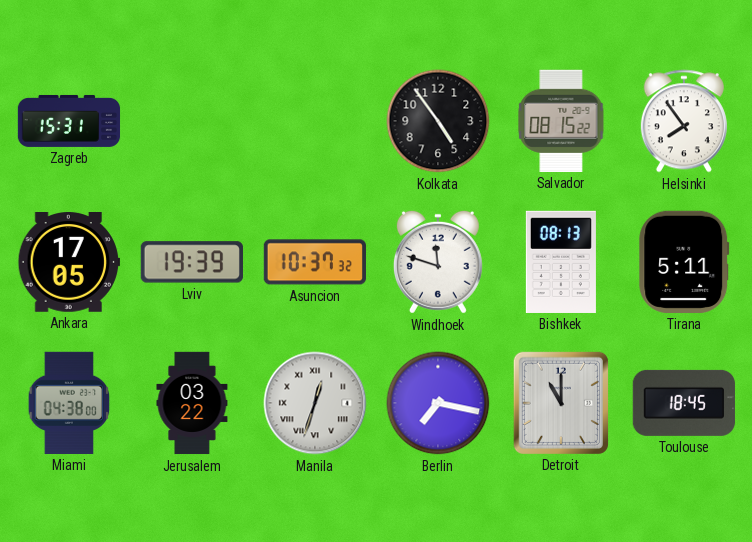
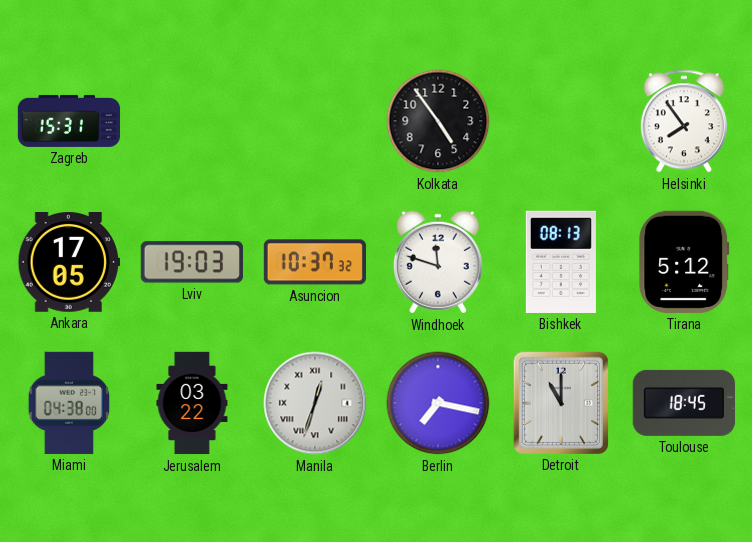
Salvador: 08:15 -> none
Lviv: 19:39 -> 19:03
Tirana: 5:11 -> 5:12
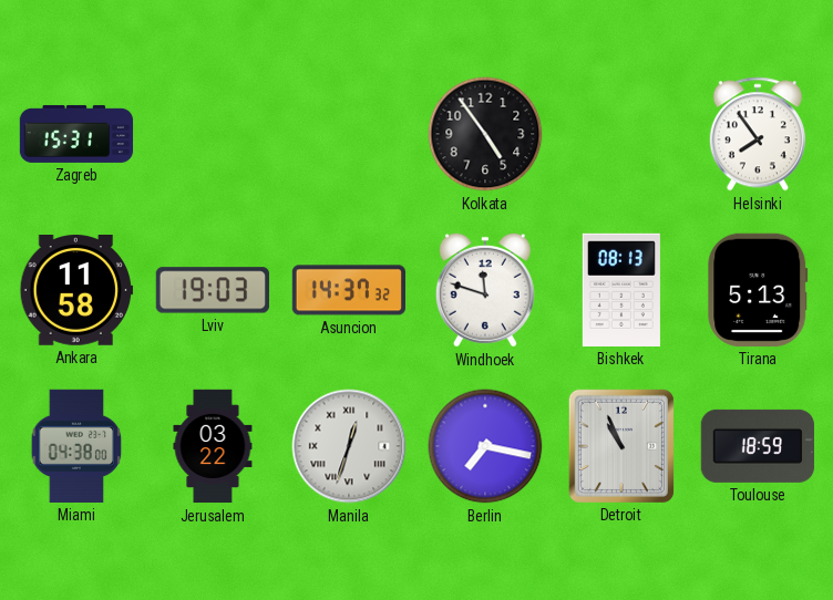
Ankara: 17:05 -> 11:58
Asuncion: 10:37 -> 14:37
Tirana: 5:12 -> 5:13
Detroit: 11:00 -> 10:56
Toulouse: 18:45 -> 18:59
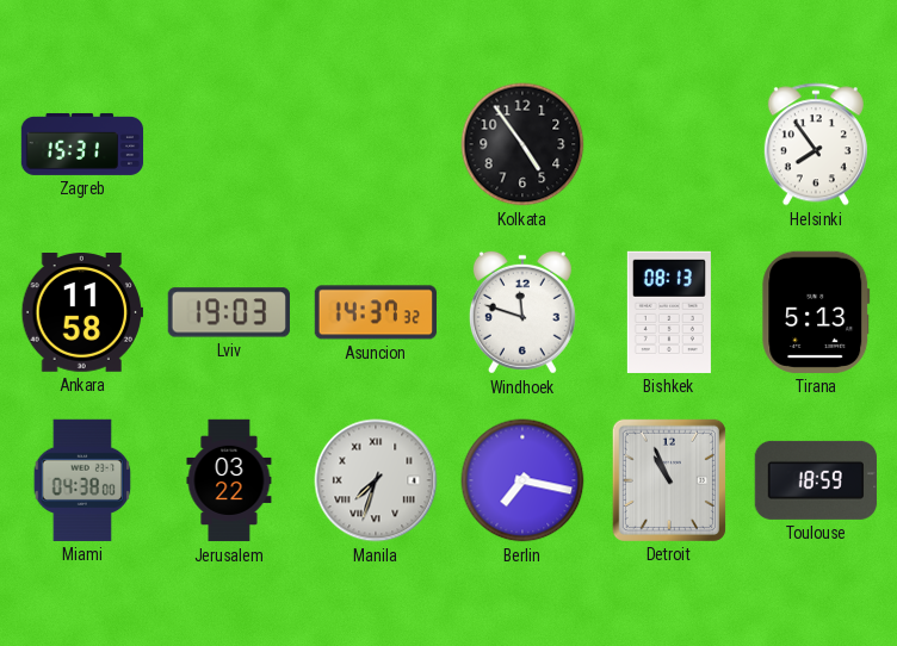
Manila: 12:33 -> 7:33
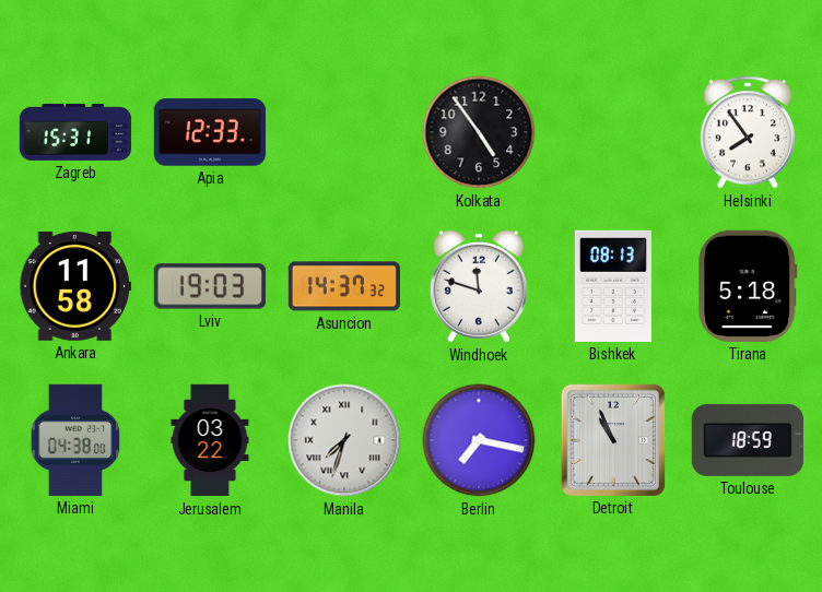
Apia: none -> 12:33
Tirana: 5:13 -> 5:18
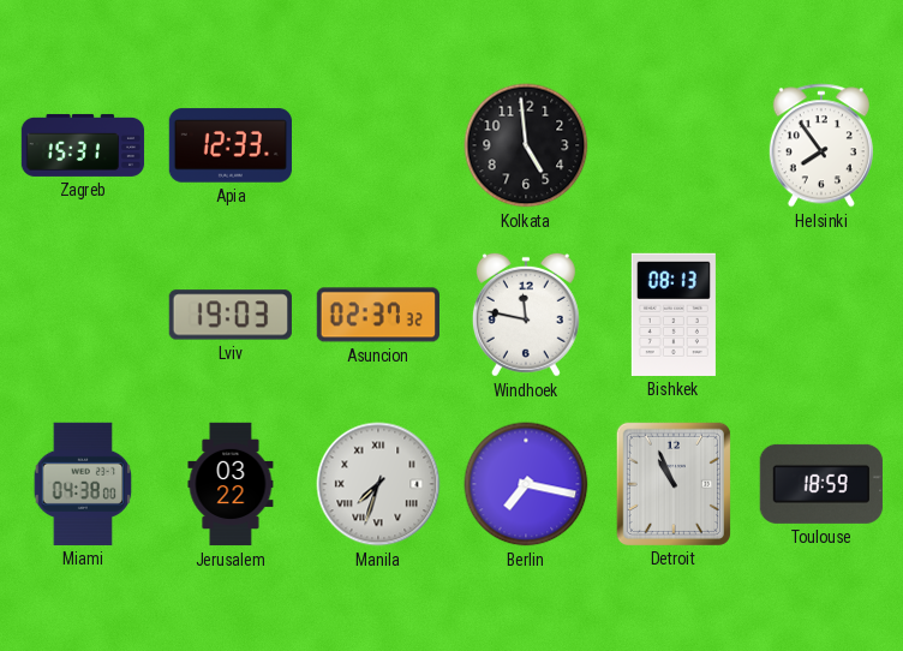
Kolkata: 4:54 -> 4:59
Ankara: 11:58 -> none
Asuncion: 14:37 -> 02:37
Windhoek: 11:48 -> 11:47
Tirana: 5:18 -> none
